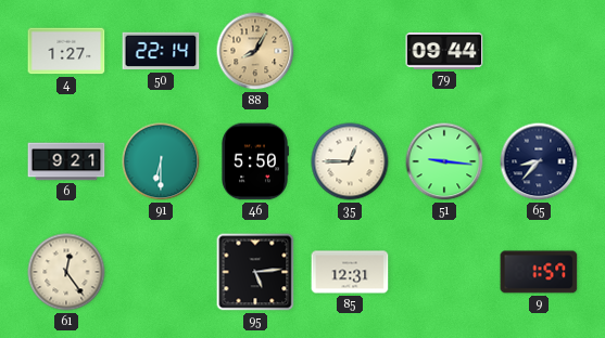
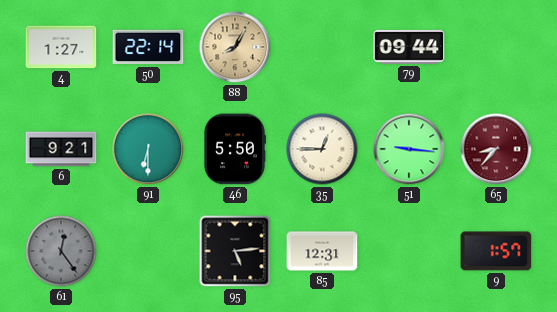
65 dial: navy -> burgundy
61 dial: cream -> grey
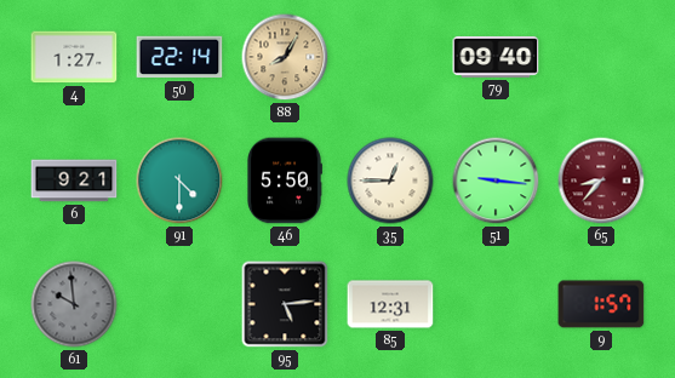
79: 09:44 -> 09:40
91: 6:30 -> 4:30
61: 12:24 -> 9:59
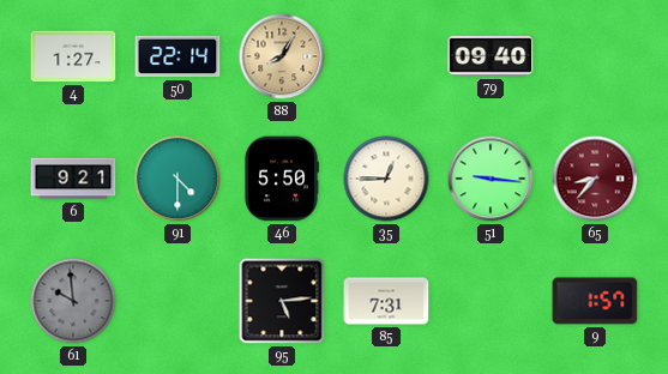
85: 12:31 -> 7:31
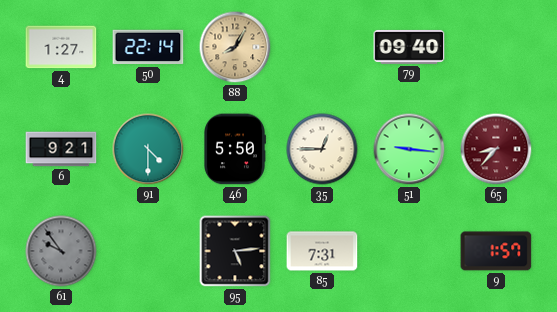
61: 9:59 -> 9:54
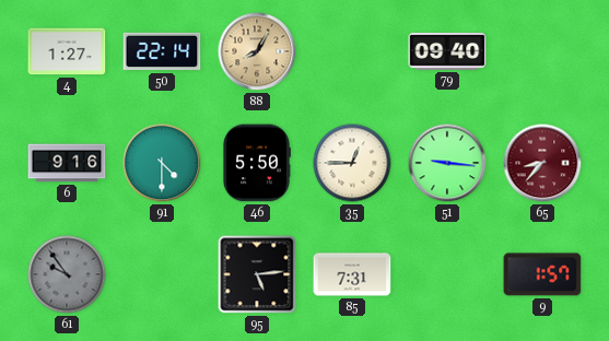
6: 9:21 -> 9:16
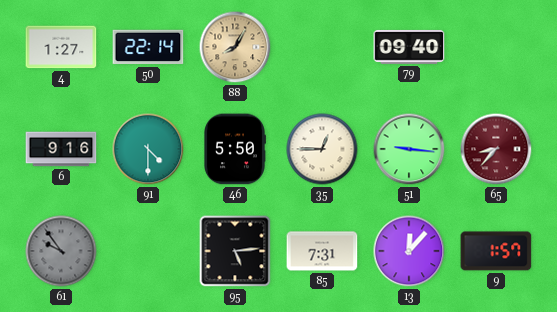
13: none -> 12:07
